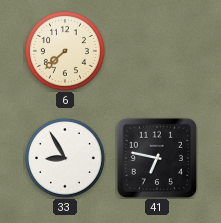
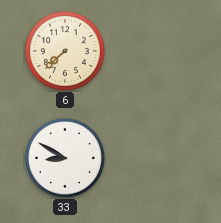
33: 8:55 -> 8:50
41: 6:47 -> none
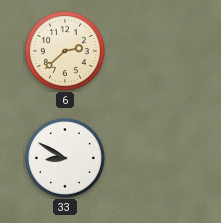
6: 7:38 -> 2:38
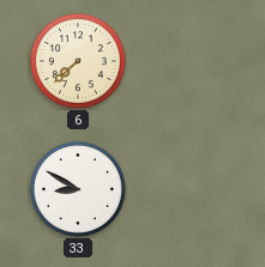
6: 2:38 -> 7:38
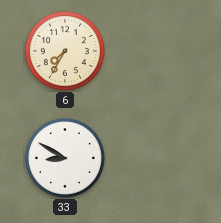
6: 7:38 -> 7:35
